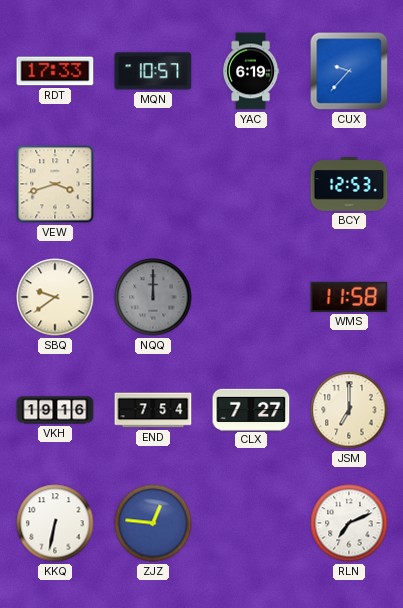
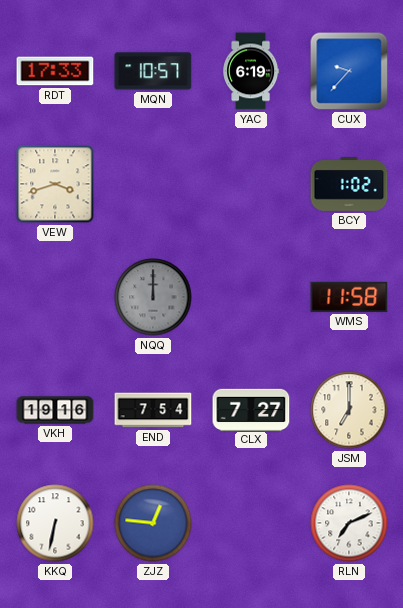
BCY: 12:53 -> 1:02
SBQ: 9:39 -> none
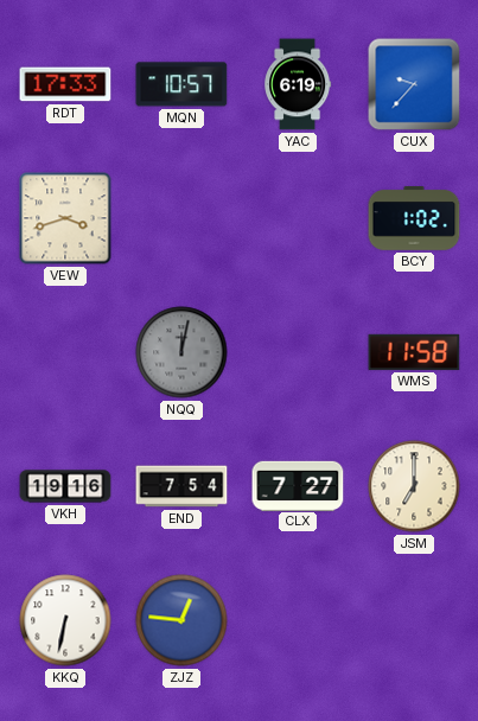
NQQ: 12:00 -> 12:02
RLN: 7:11 -> none
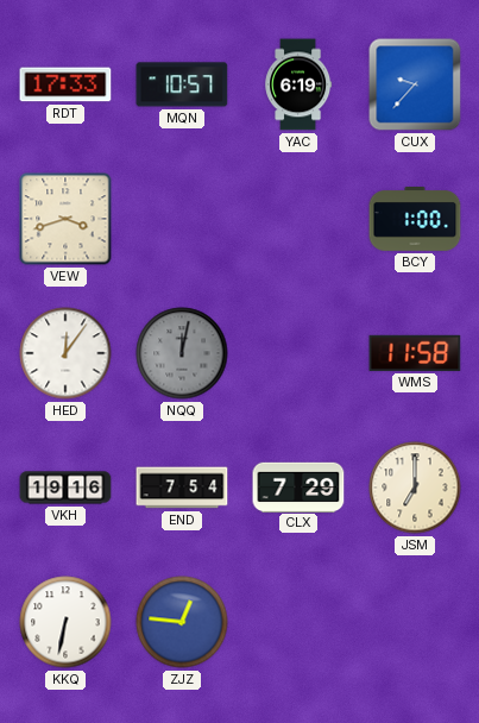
BCY: 1:02 -> 1:00
HED: none -> 12:06
CLX: 7:27 -> 7:29
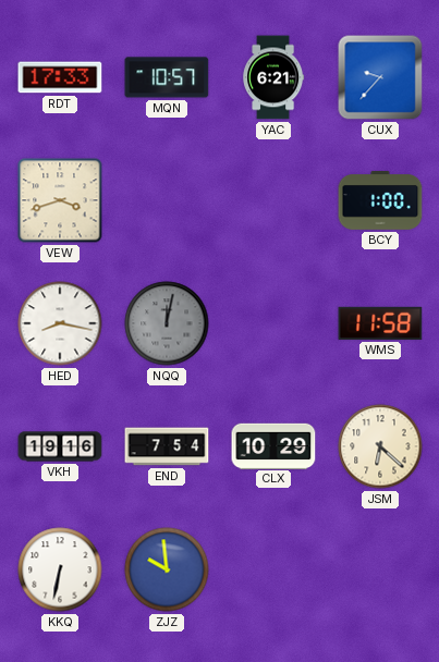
YAC: 6:19 -> 6:21
HED: 12:06 -> 8:17
CLX: 7:29 -> 10:29
JSM: 7:00 -> 6:22
ZJZ: 12:46 -> 9:59
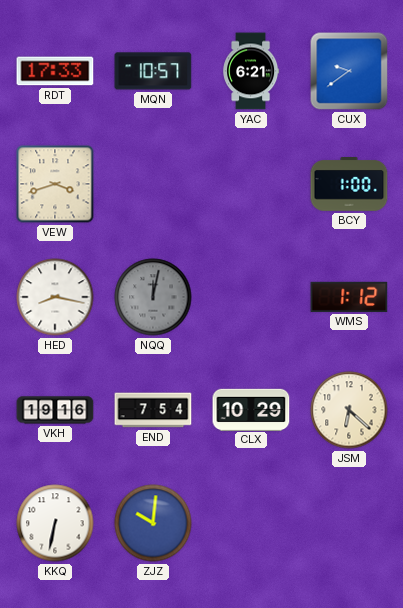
CUX: 9:37 -> 9:39
WMS: 11:58 -> 1:12
ZJZ: 9:59 -> 10:01
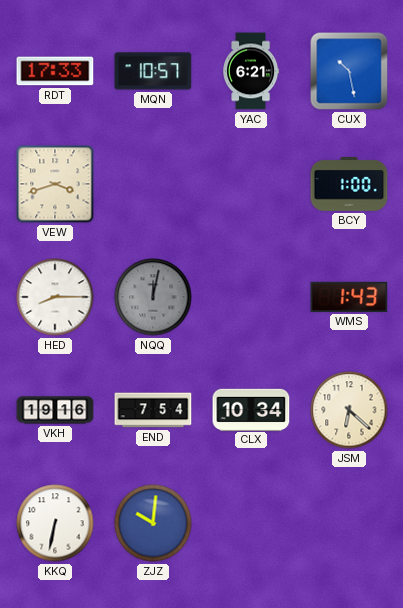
CUX: 9:39 -> 10:28
HED: 8:17 -> 8:15
WMS: 1:12 -> 1:43
CLX: 10:29 -> 10:34
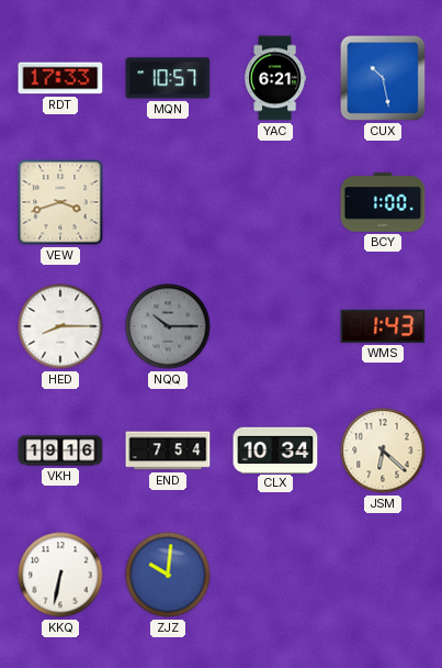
NQQ: 12:02 -> 10:15
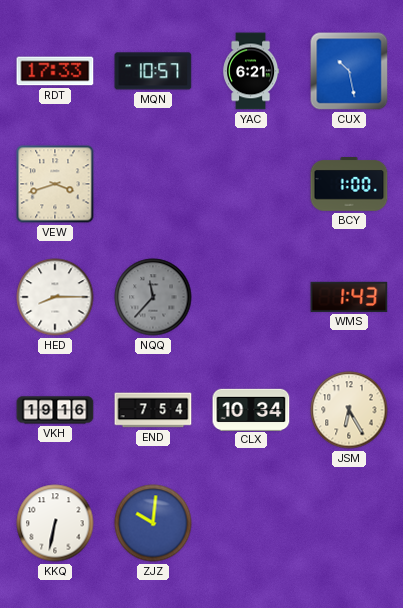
NQQ: 10:15 -> 11:37
JSM: 6:22 -> 6:25
